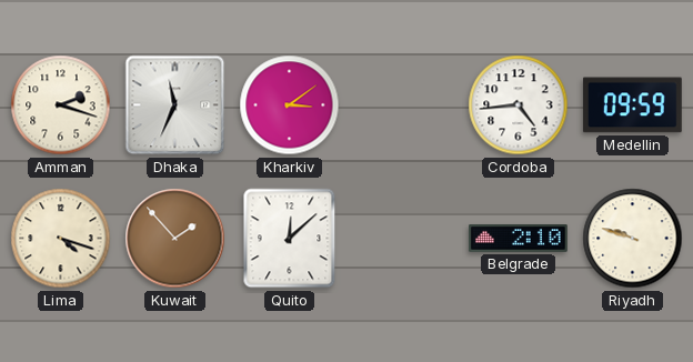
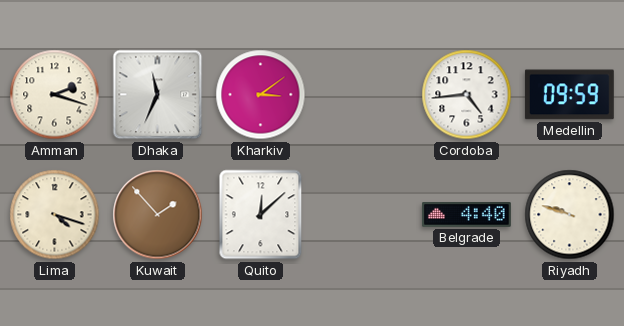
Belgrade: 2:10 -> 4:40
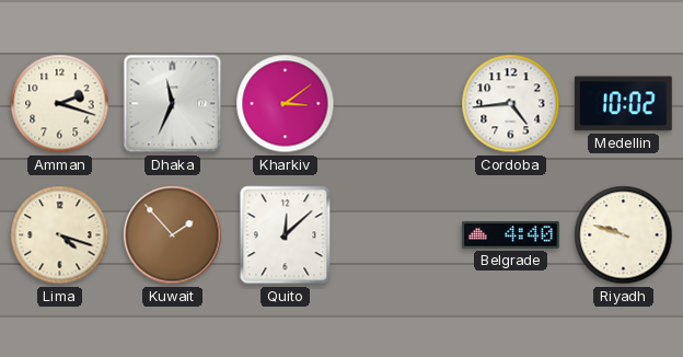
Medellin: 09:59 -> 10:02
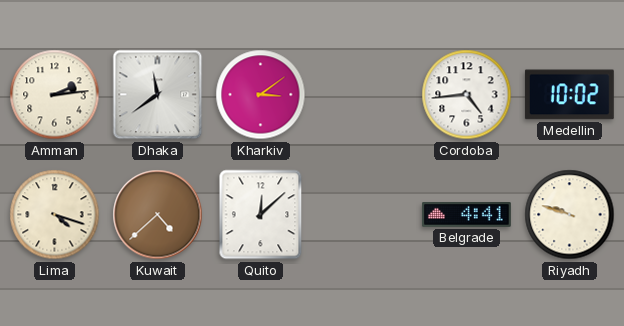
Amman: 2:18 -> 2:14
Dhaka: 11:34 -> 11:39
Kuwait: 1:53 -> 4:38
Belgrade: 4:40 -> 4:41
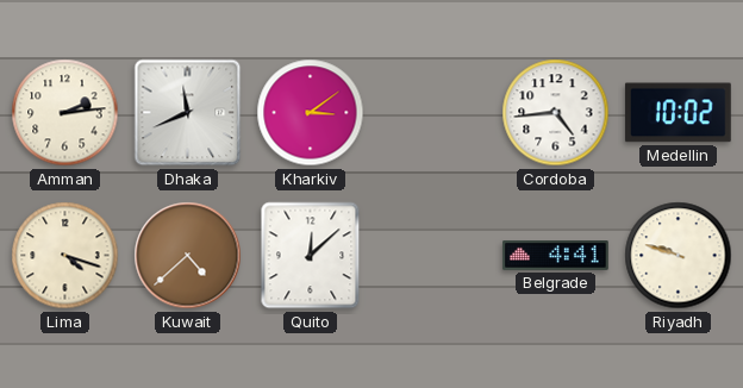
Dhaka: 11:39 -> 11:41
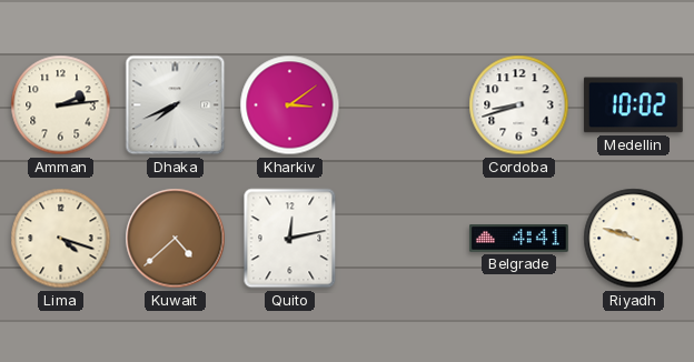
Dhaka: 11:41 -> 7:41
Cordoba: 4:44 -> 8:42
Quito: 12:08 -> 12:13
